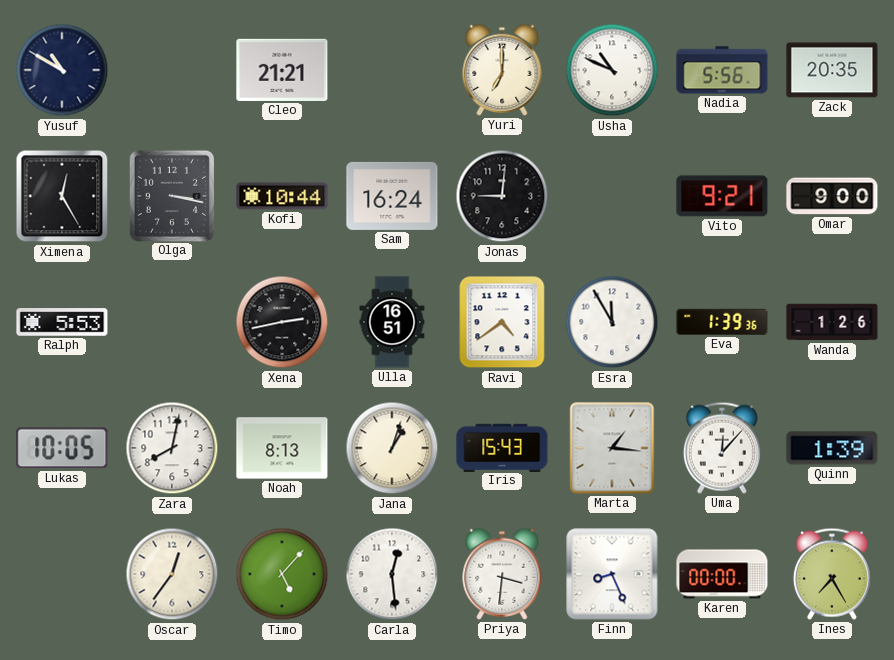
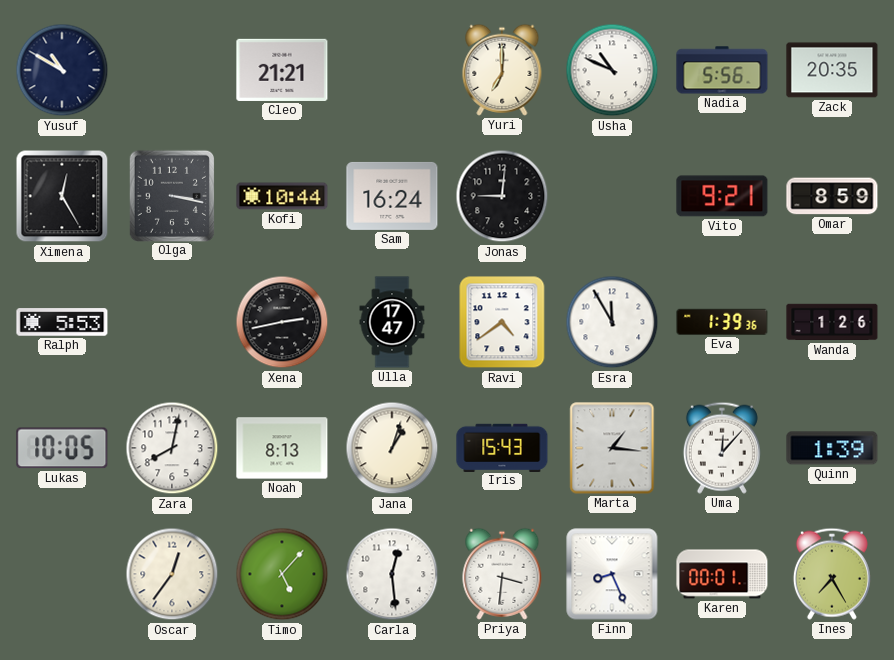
Omar: 9:00 -> 8:59
Ulla: 16:51 -> 17:47
Karen: 00:00 -> 00:01
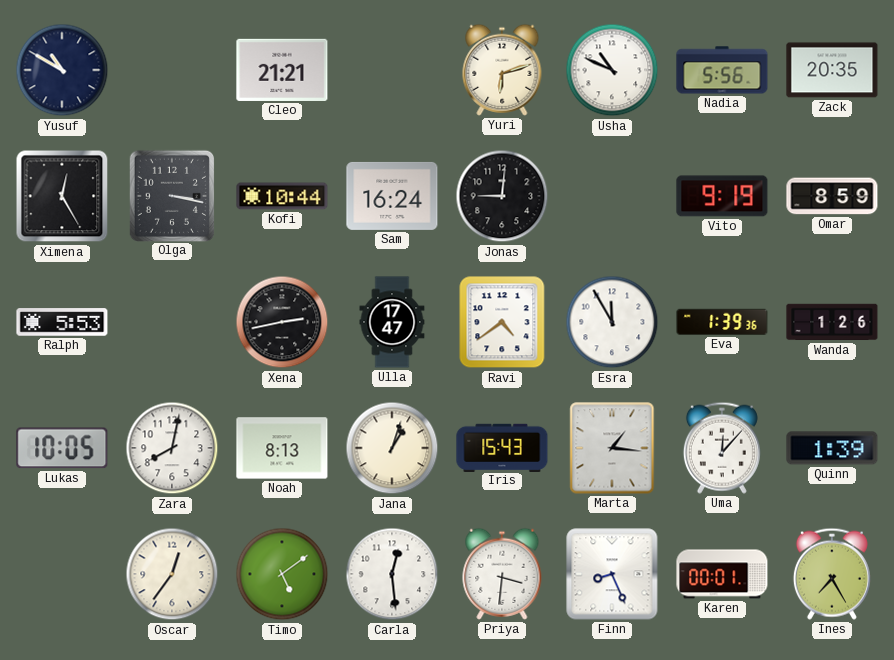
Yuri: 7:00 -> 6:12
Vito: 9:21 -> 9:19
Timo: 5:07 -> 5:09
